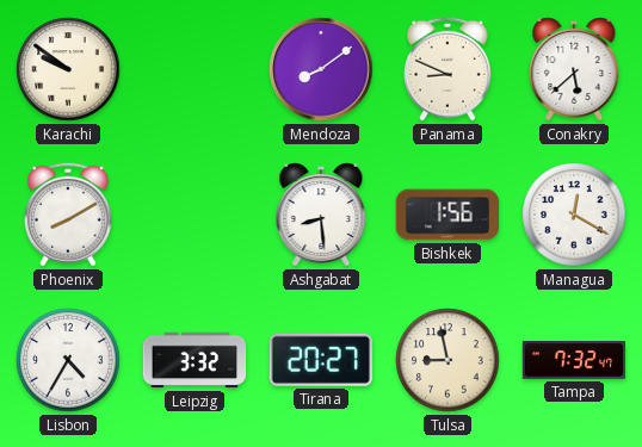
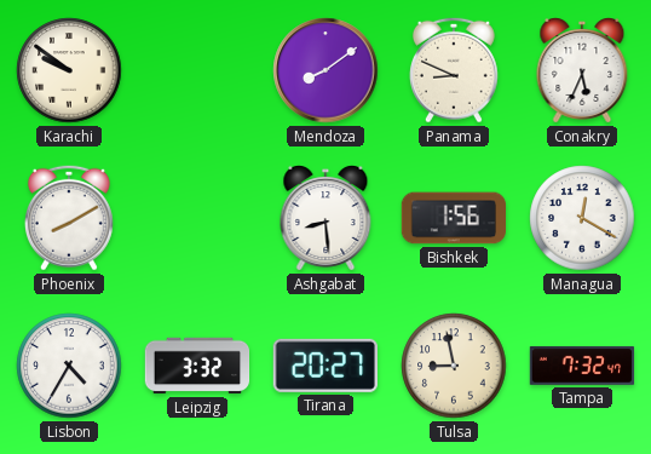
Conakry: 5:38 -> 5:34
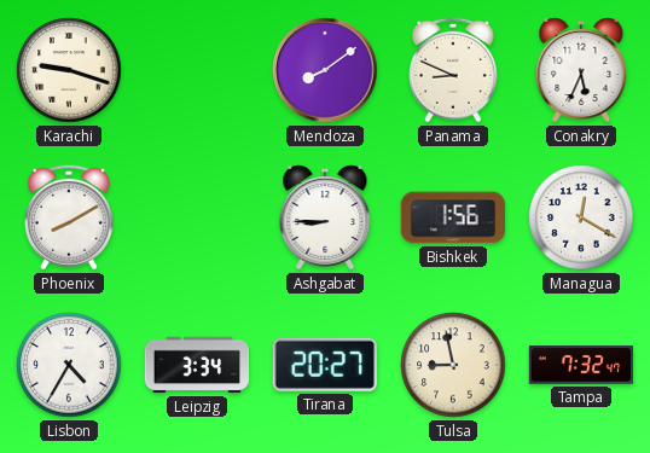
Karachi: 9:51 -> 9:18
Ashgabat: 8:29 -> 8:45
Leipzig: 3:32 -> 3:34
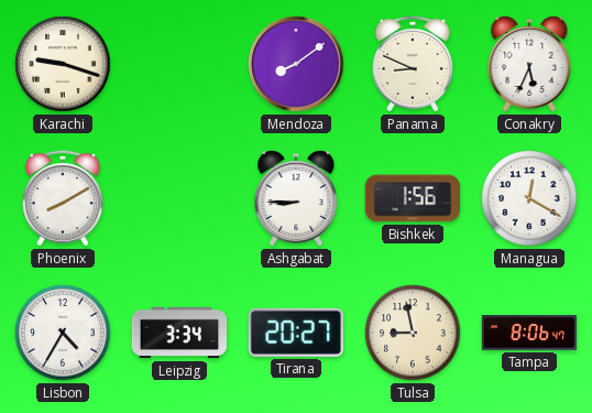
Tampa: 7:32 -> 8:06
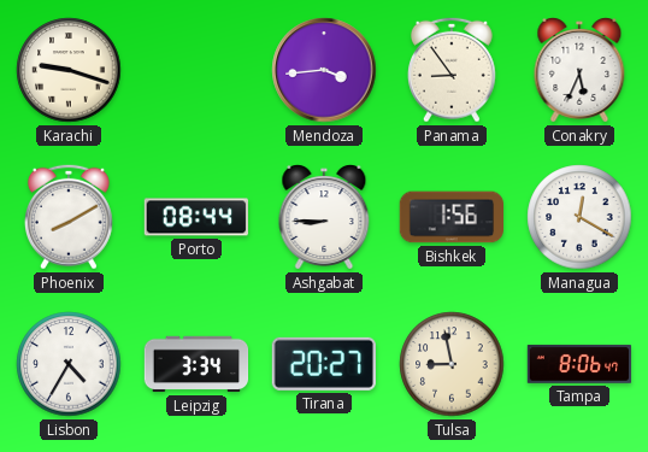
Mendoza: 8:09 -> 3:44
Panama: 8:49 -> 8:54
Porto: none -> 08:44
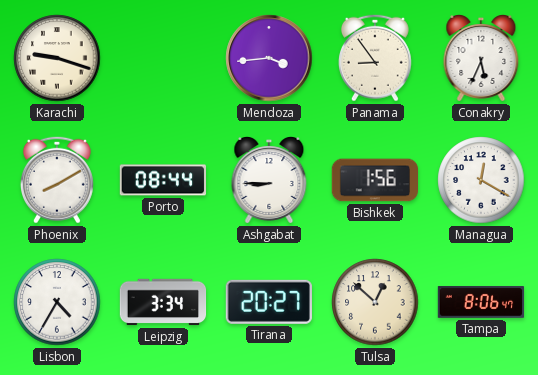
Tulsa: 8:58 -> 12:52
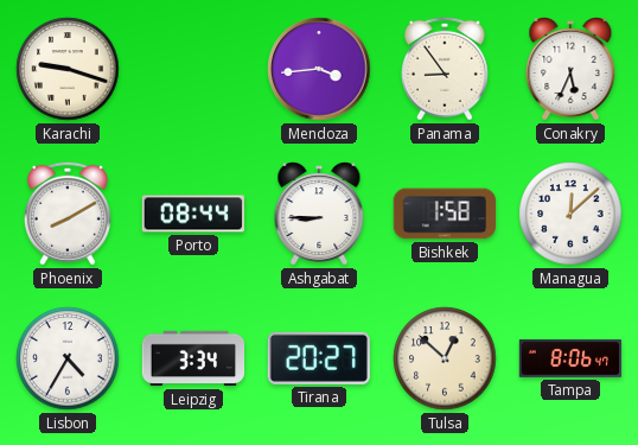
Bishkek: 1:56 -> 1:58
Managua: 12:20 -> 12:08
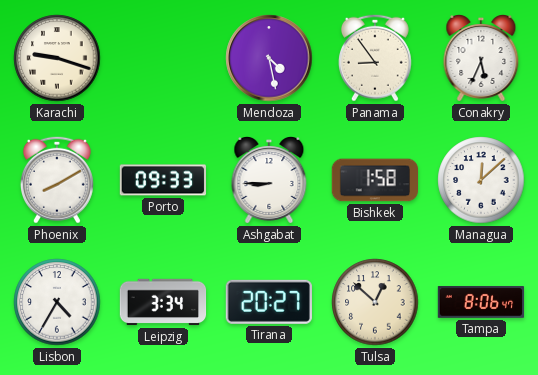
Mendoza: 3:44 -> 4:28
Porto: 08:44 -> 09:33
